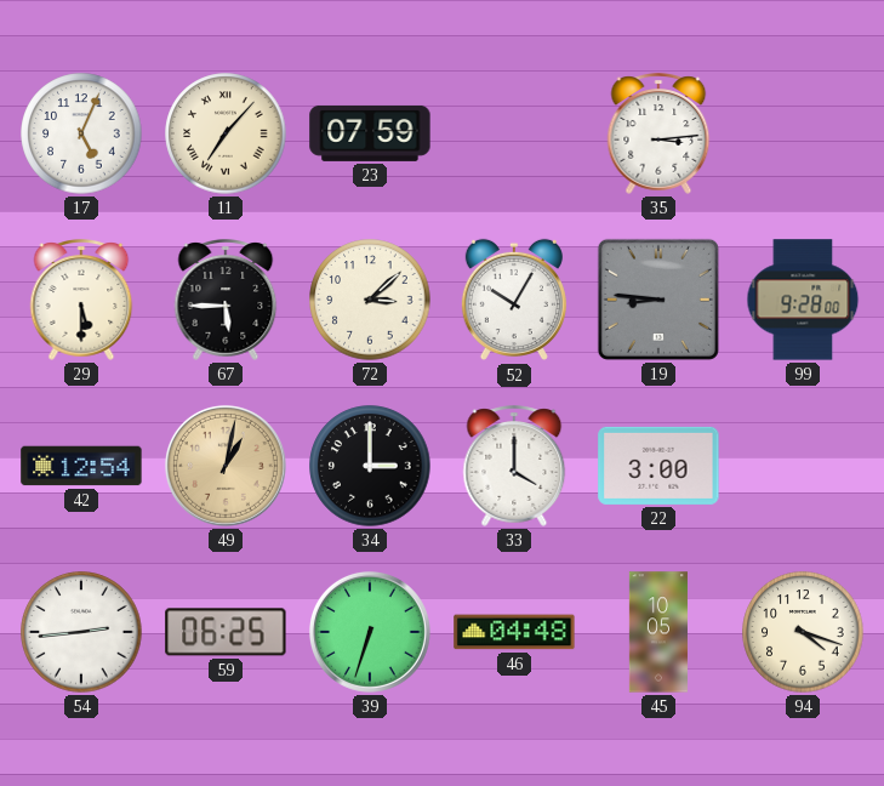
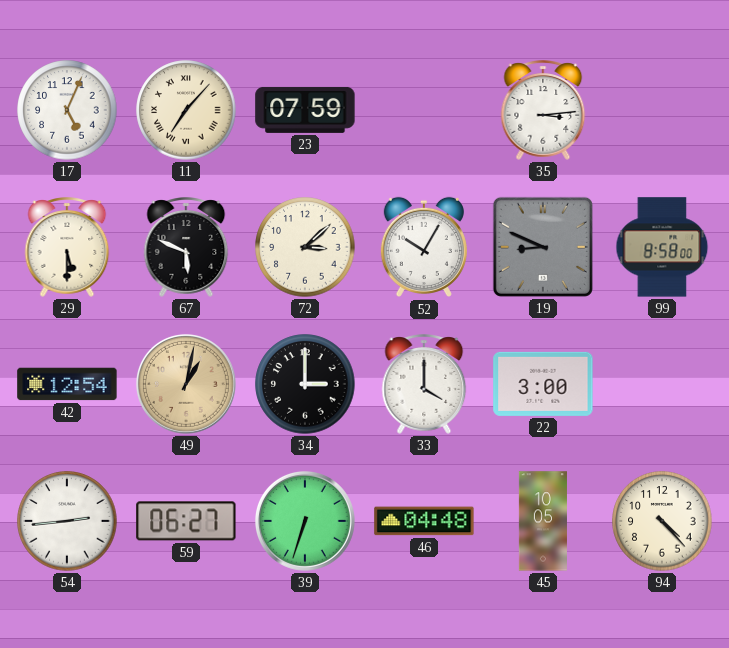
67: 5:45 -> 5:49
19: 8:46 -> 8:49
99: 9:28 -> 8:58
59: 06:25 -> 06:27
94: 4:18 -> 4:23
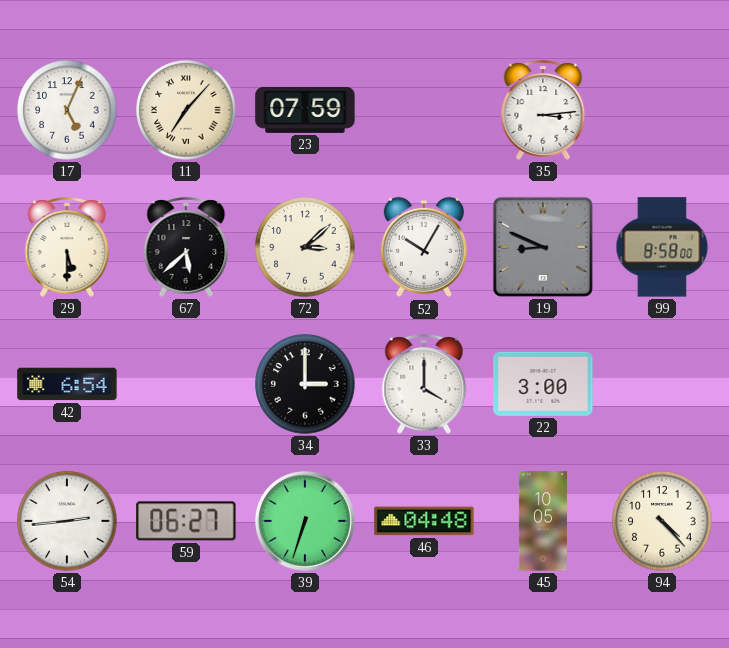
67: 5:49 -> 5:38
42: 12:54 -> 6:54
49: 1:02 -> none
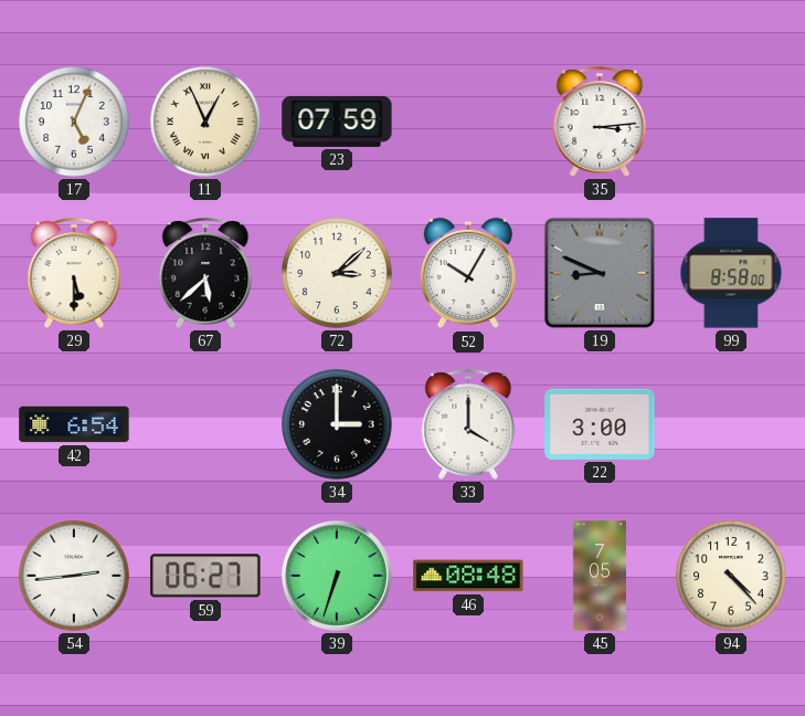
11: 7:07 -> 12:56
46: 04:48 -> 08:48
45: 10:05 -> 7:05
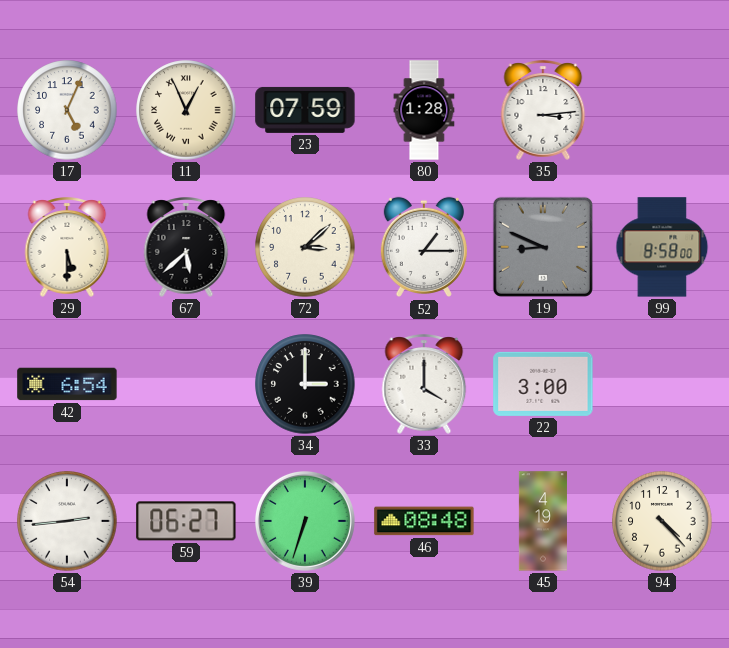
80: none -> 1:28
52: 10:05 -> 1:15
45: 7:05 -> 4:19
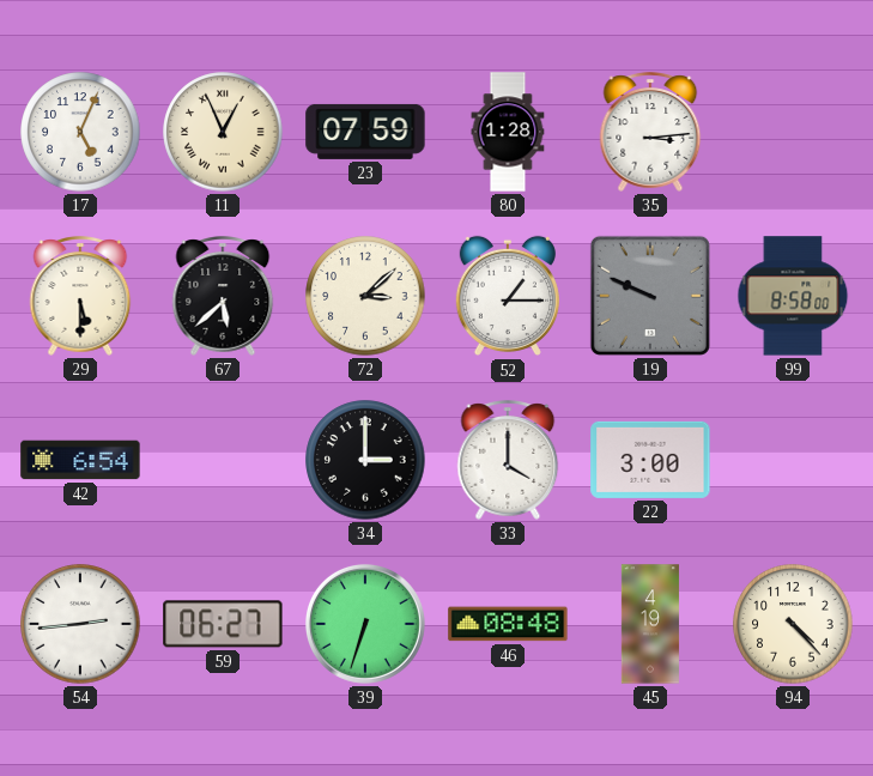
19: 8:49 -> 9:49
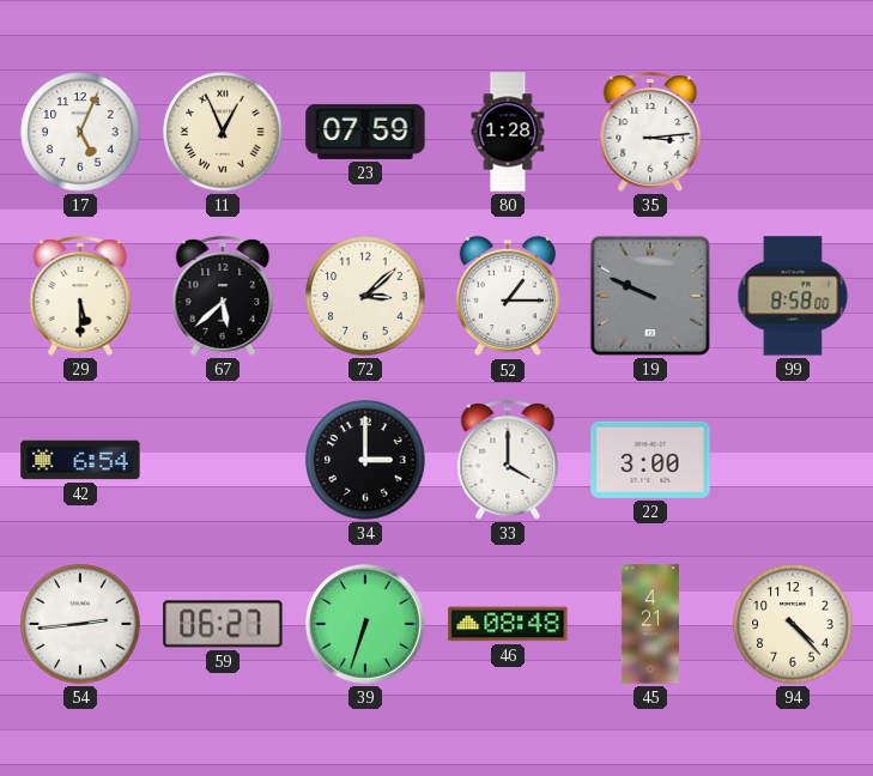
45: 4:19 -> 4:21
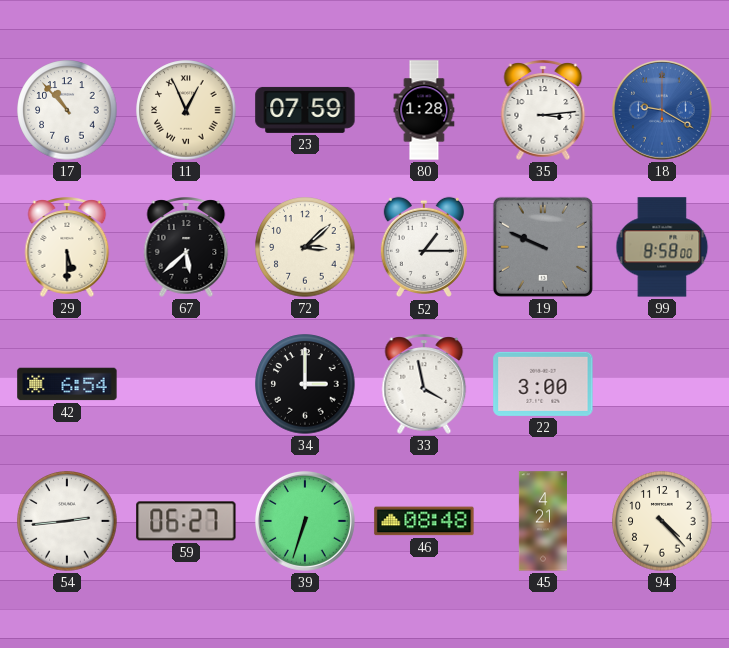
17: 5:04 -> 10:53
18: none -> 9:20
33: 4:00 -> 3:58
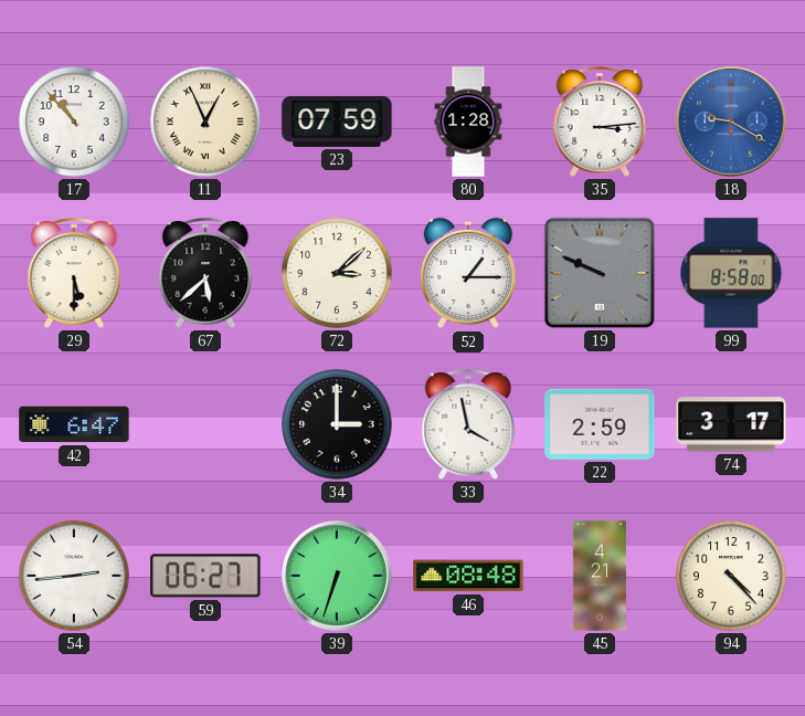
42: 6:54 -> 6:47
22: 3:00 -> 2:59
74: none -> 3:17
